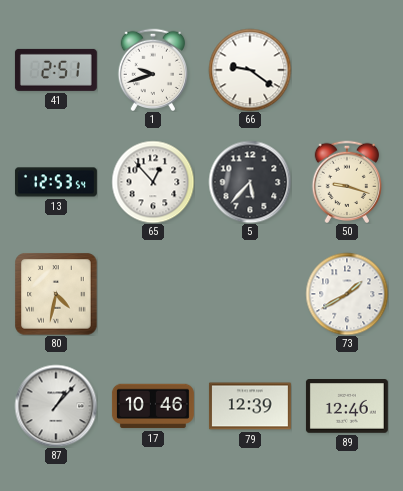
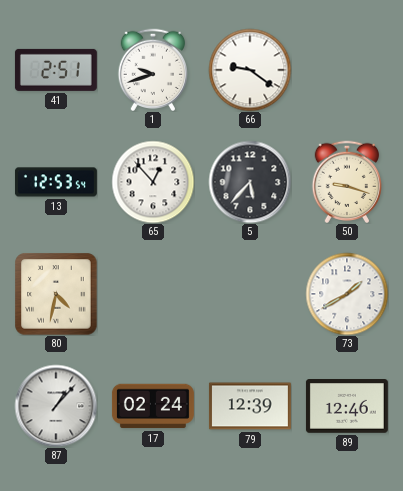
17: 10:46 -> 02:24
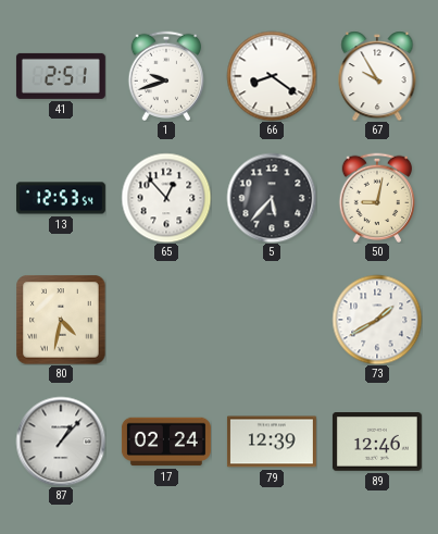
66: 9:21 -> 8:21
67: none -> 9:55
50: 9:18 -> 9:02
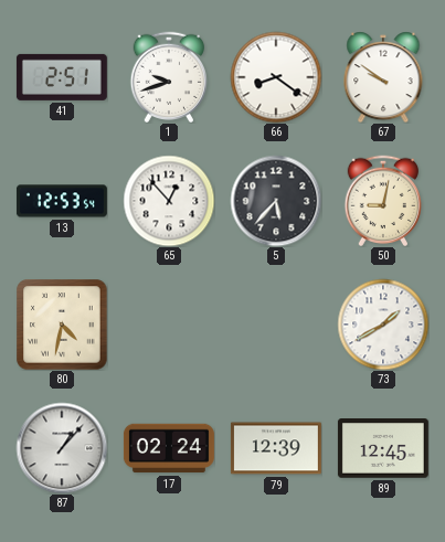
67: 9:55 -> 9:51
89: 12:46 -> 12:45
